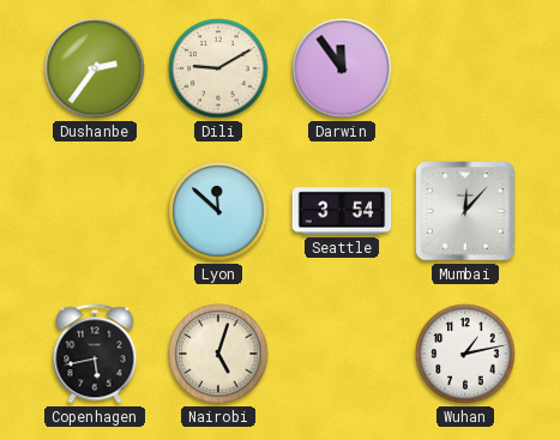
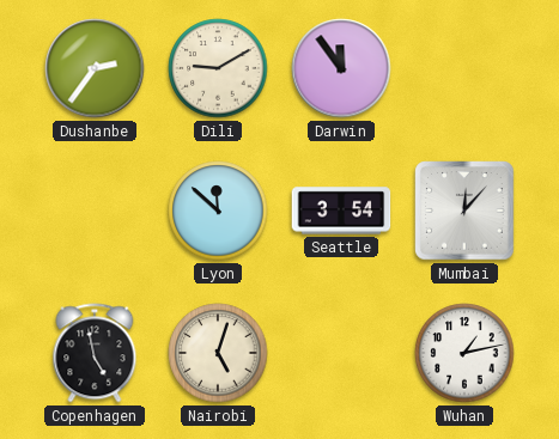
Copenhagen: 5:43 -> 4:58
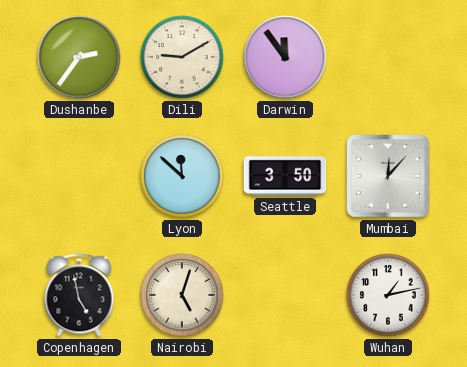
Seattle: 3:54 -> 3:50
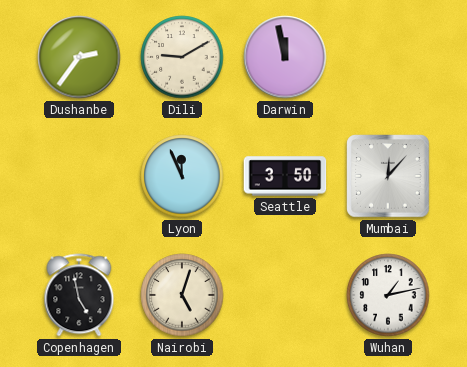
Darwin: 11:54 -> 11:58
Lyon: 11:52 -> 11:56
